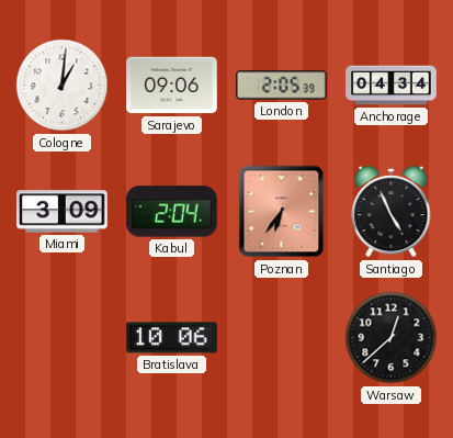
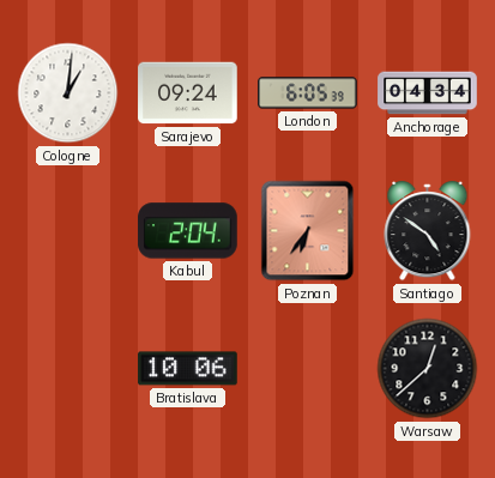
Sarajevo: 09:06 -> 09:24
London: 2:05 -> 6:05
Miami: 3:09 -> none
Santiago: 4:56 -> 4:51
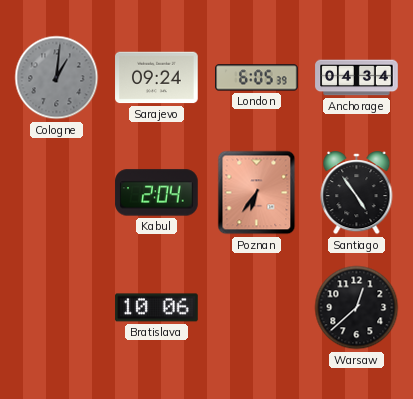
Cologne dial: white -> grey
Santiago: 4:51 -> 4:54
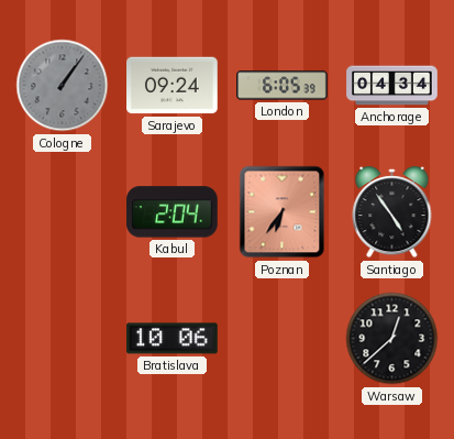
Cologne: 1:01 -> 1:06
